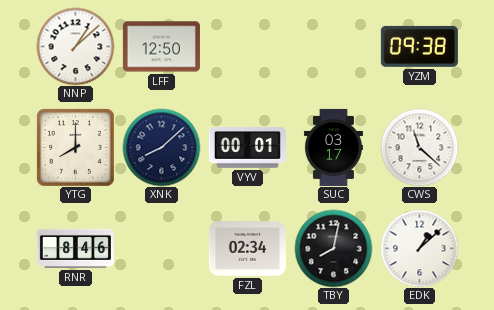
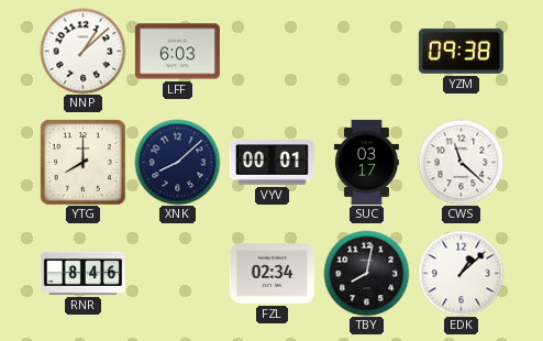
LFF: 12:50 -> 6:03
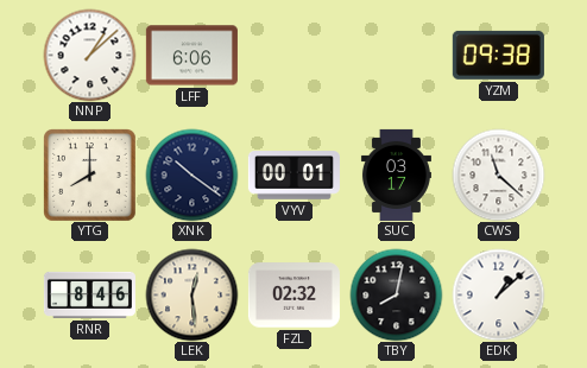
LFF: 6:03 -> 6:06
XNK: 8:08 -> 10:21
LEK: none -> 12:29
FZL: 02:34 -> 02:32
